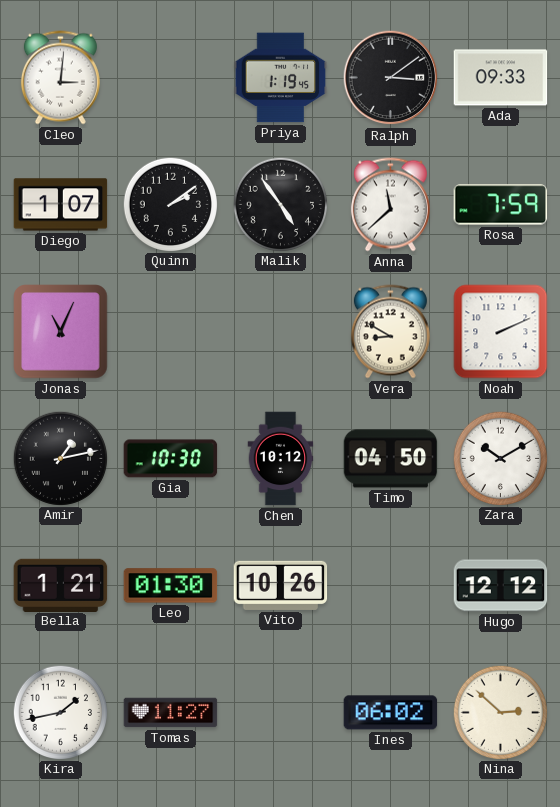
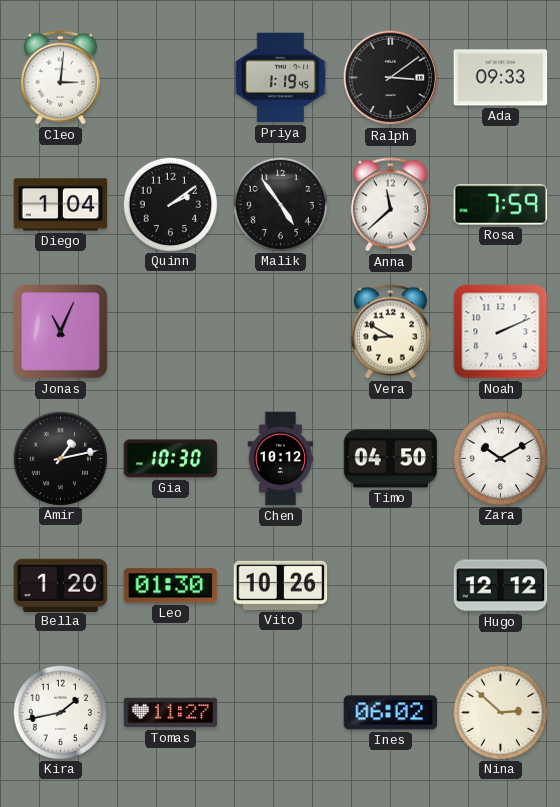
Diego: 1:07 -> 1:04
Bella: 1:21 -> 1:20
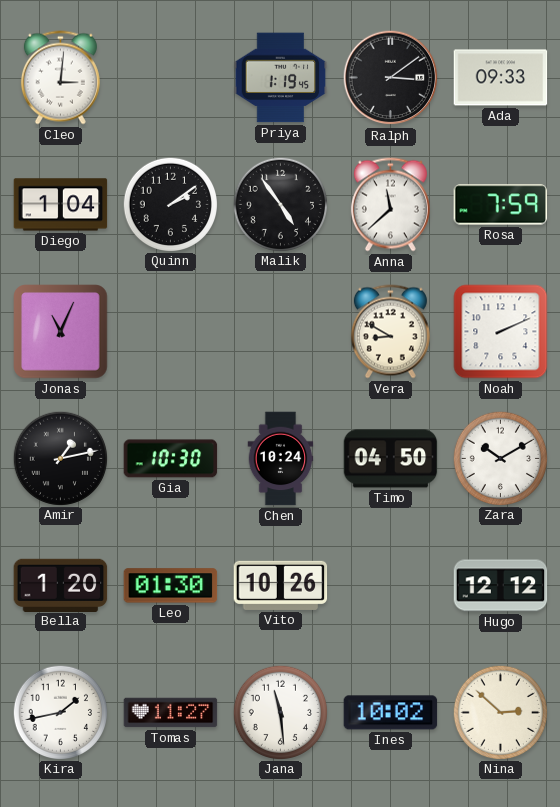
Chen: 10:12 -> 10:24
Jana: none -> 11:29
Ines: 06:02 -> 10:02
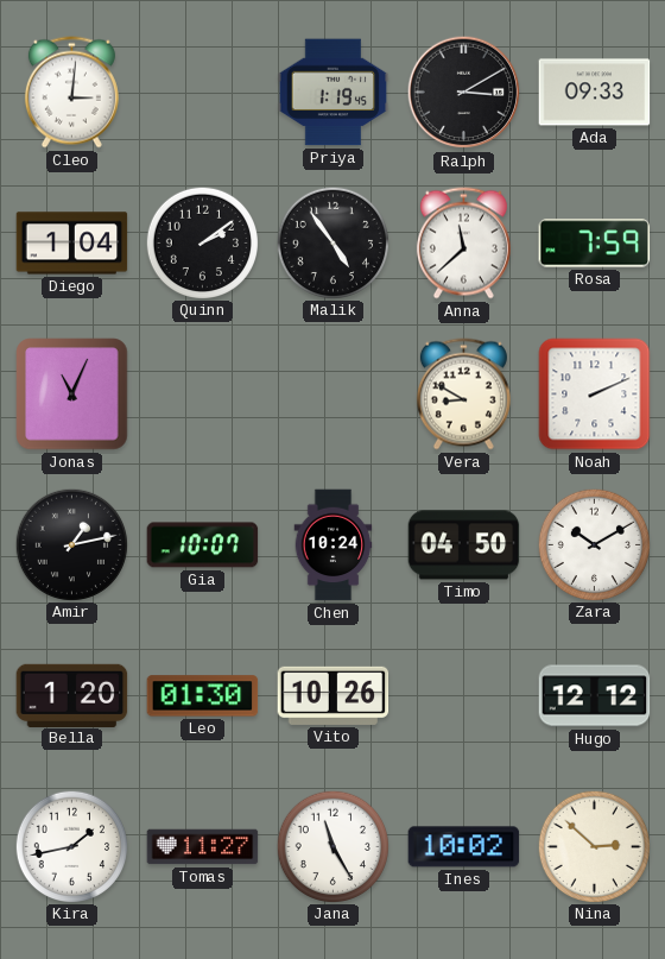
Ralph: 3:09 -> 3:10
Gia: 10:30 -> 10:07
Jana: 11:29 -> 11:25
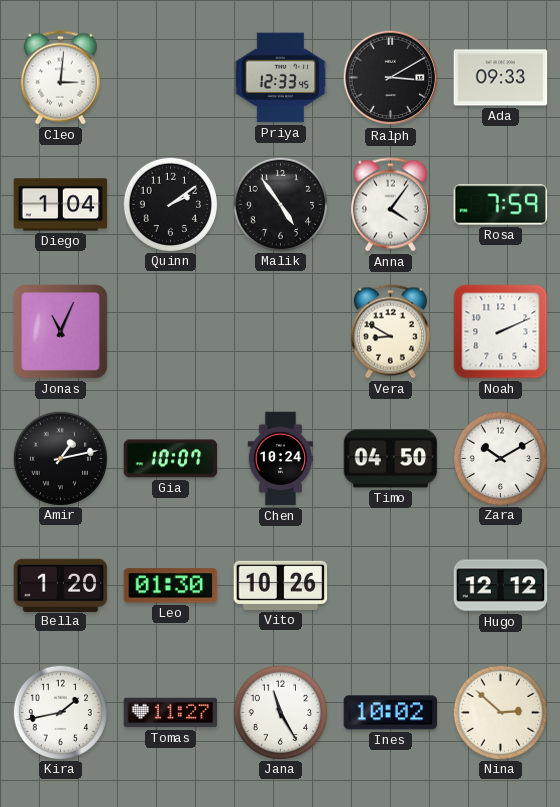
Priya: 1:19 -> 12:33
Anna: 11:38 -> 4:06
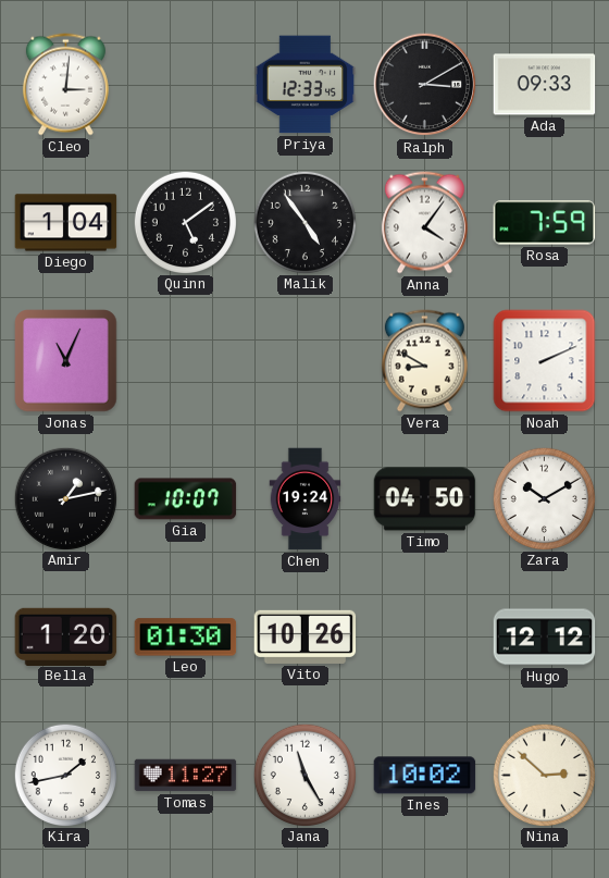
Quinn: 2:09 -> 5:09
Chen: 10:24 -> 19:24
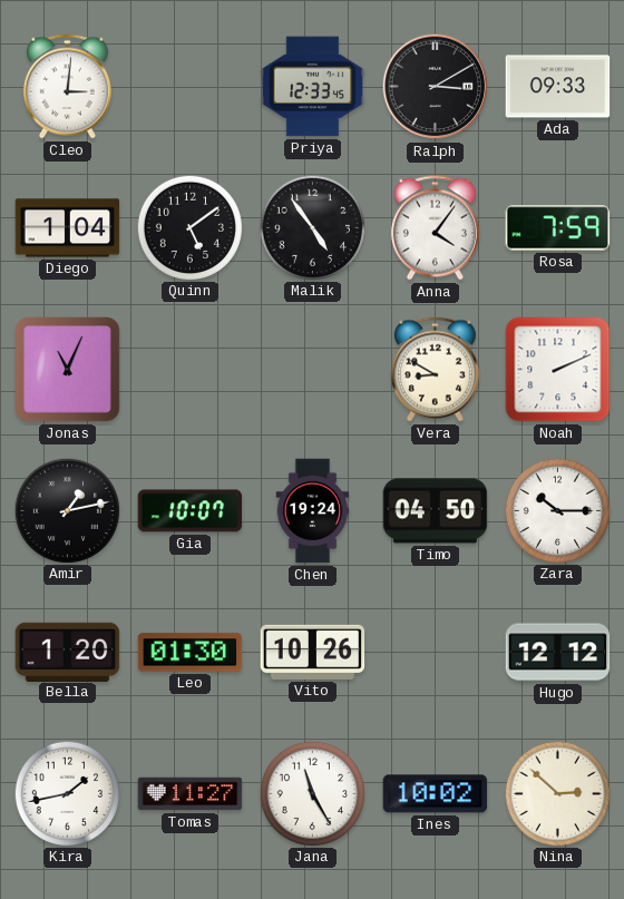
Zara: 10:10 -> 10:15
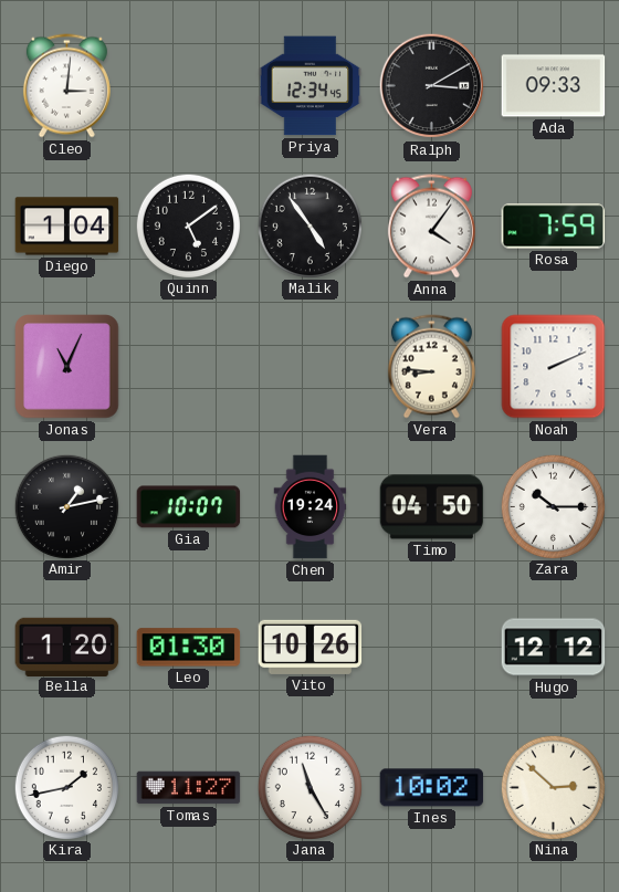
Priya: 12:33 -> 12:34
Vera: 8:50 -> 8:46
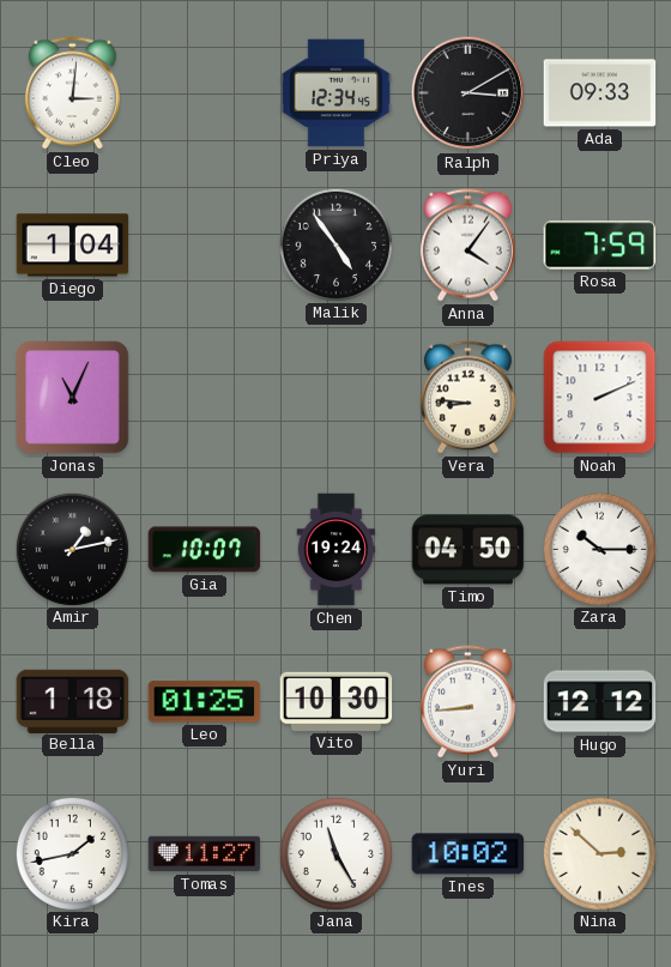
Quinn: 5:09 -> none
Bella: 1:20 -> 1:18
Leo: 01:30 -> 01:25
Vito: 10:26 -> 10:30
Yuri: none -> 8:44
